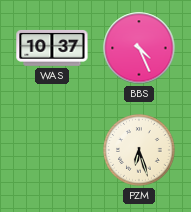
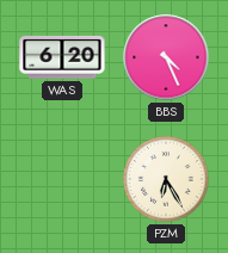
WAS: 10:37 -> 6:20
PZM: 6:27 -> 6:25
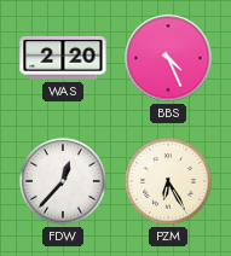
WAS: 6:20 -> 2:20
FDW: none -> 12:37
